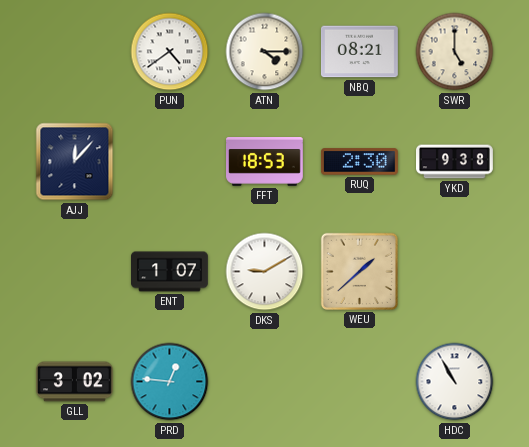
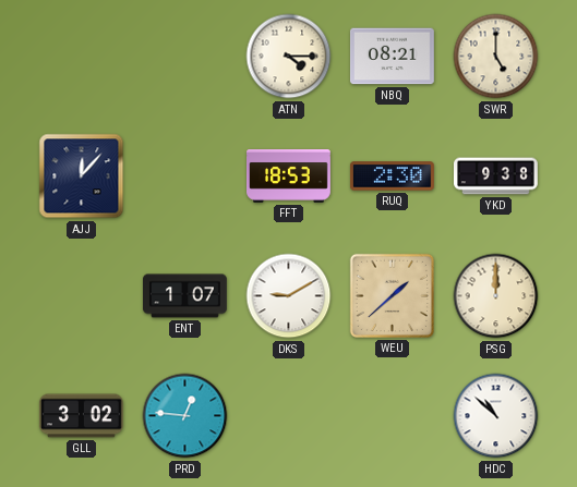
PUN: 4:39 -> none
PSG: none -> 12:00
HDC: 10:55 -> 10:52
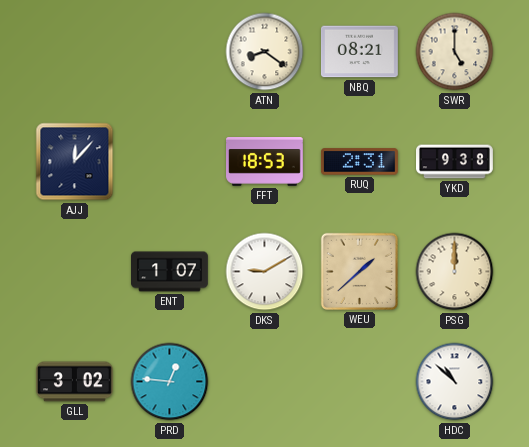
ATN: 4:15 -> 8:21
RUQ: 2:30 -> 2:31
